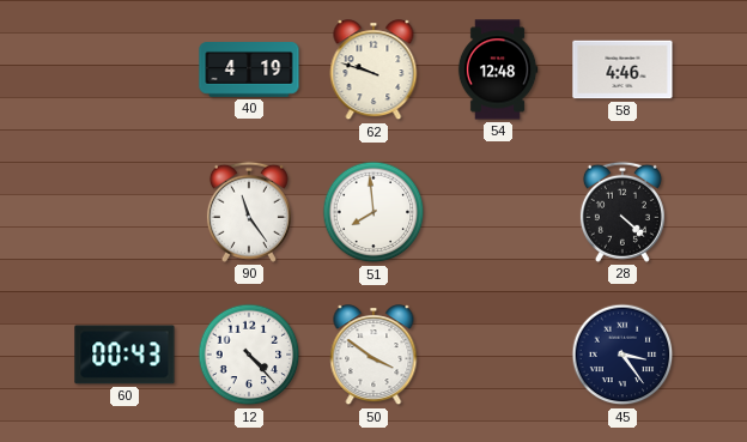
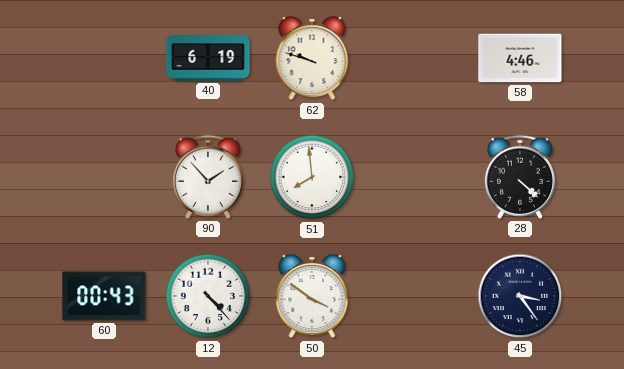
40: 4:19 -> 6:19
54: 12:48 -> none
90: 11:24 -> 1:53
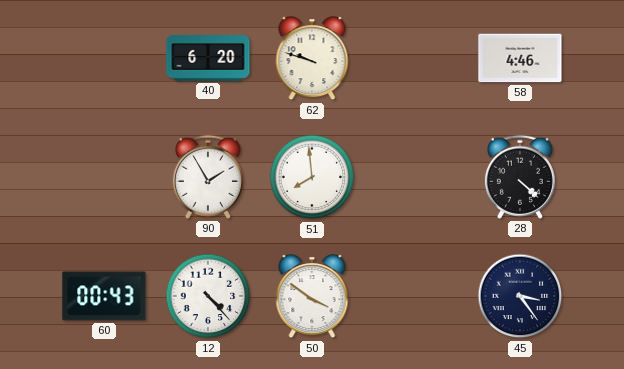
40: 6:19 -> 6:20
90: 1:53 -> 1:55
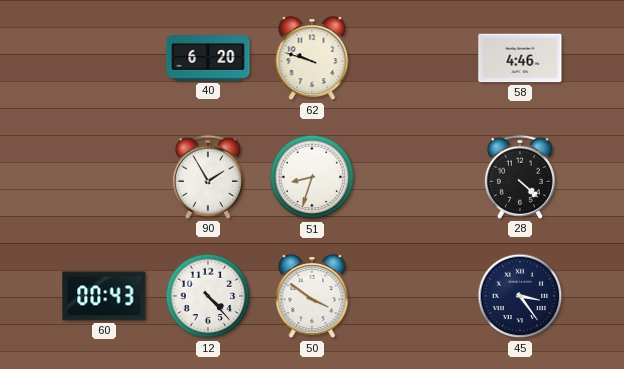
51: 7:59 -> 8:33
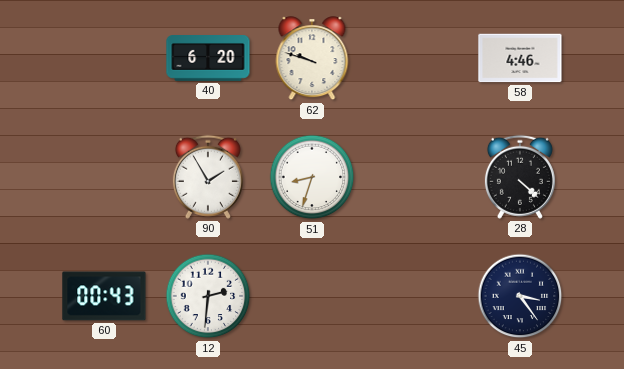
12: 4:23 -> 2:31
50: 3:51 -> none
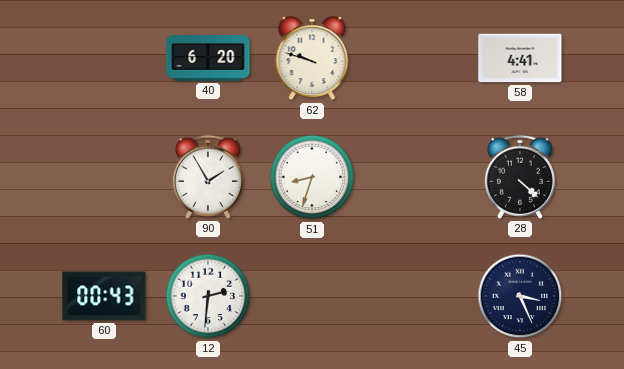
58: 4:46 -> 4:41
45: 3:24 -> 3:26
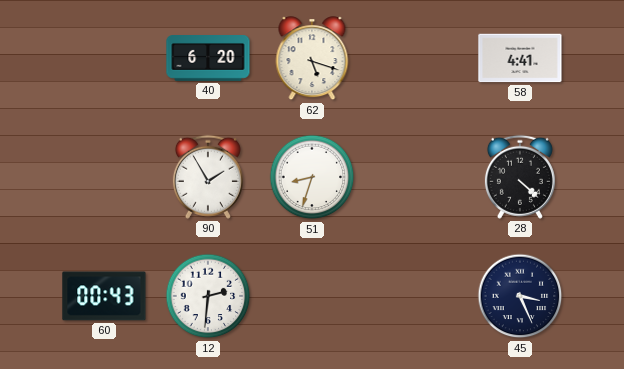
62: 9:48 -> 5:18
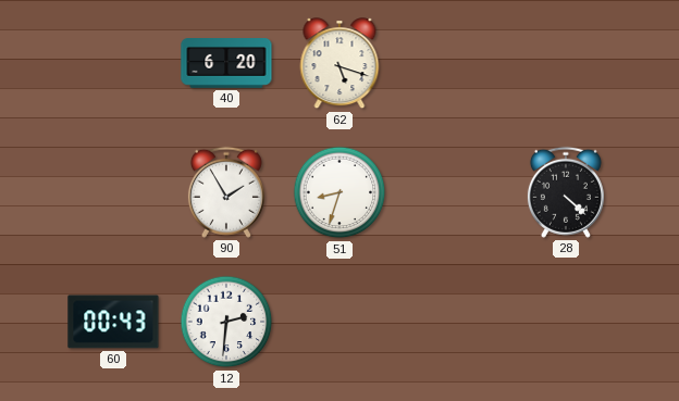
58: 4:41 -> none
45: 3:26 -> none
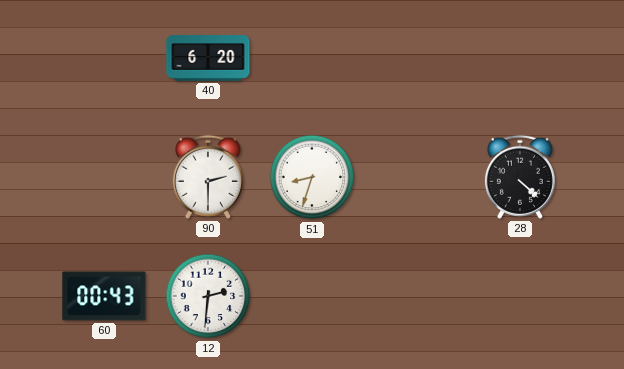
62: 5:18 -> none
90: 1:55 -> 2:30
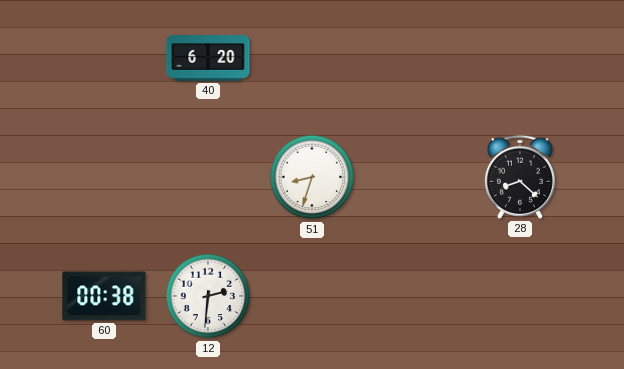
90: 2:30 -> none
28: 4:22 -> 8:22
60: 00:43 -> 00:38
